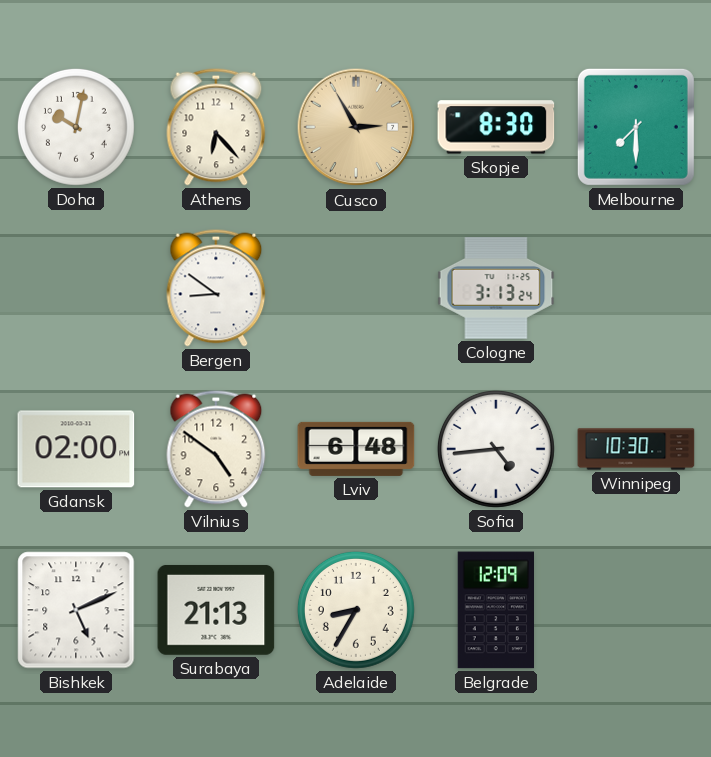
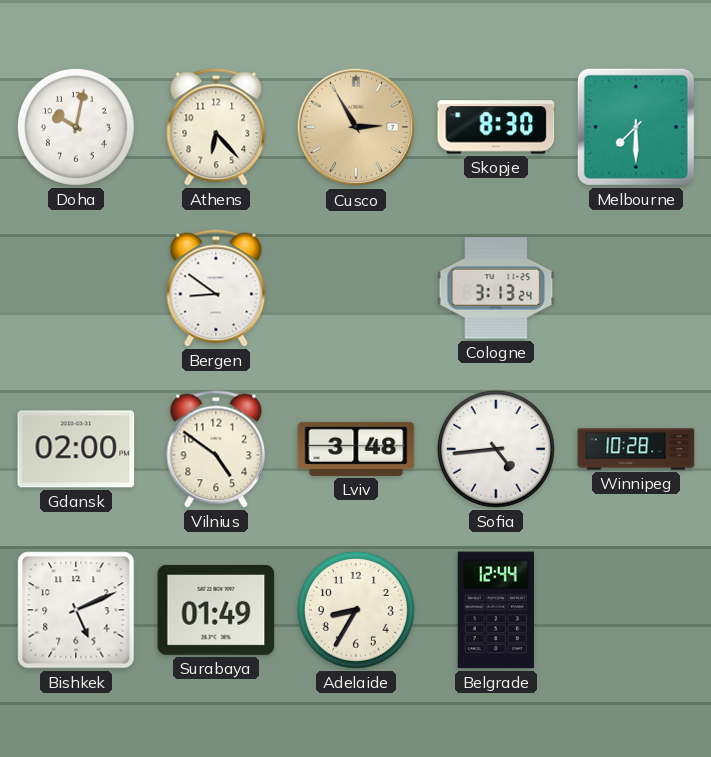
Lviv: 6:48 -> 3:48
Winnipeg: 10:30 -> 10:28
Surabaya: 21:13 -> 01:49
Belgrade: 12:09 -> 12:44
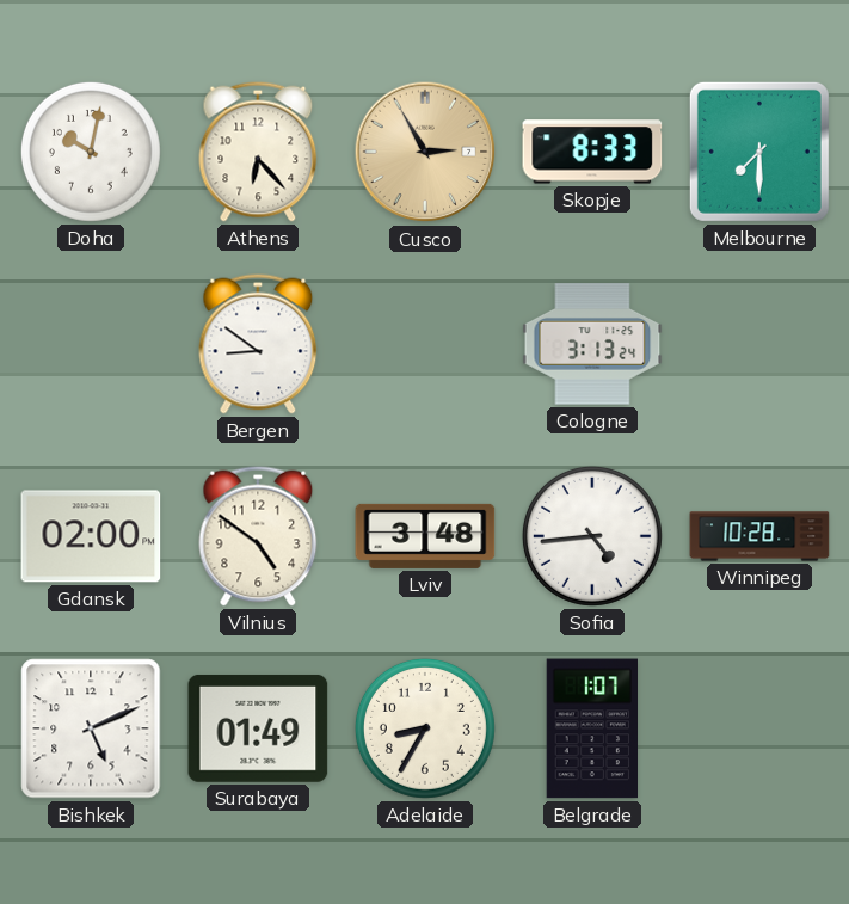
Skopje: 8:30 -> 8:33
Belgrade: 12:44 -> 1:07
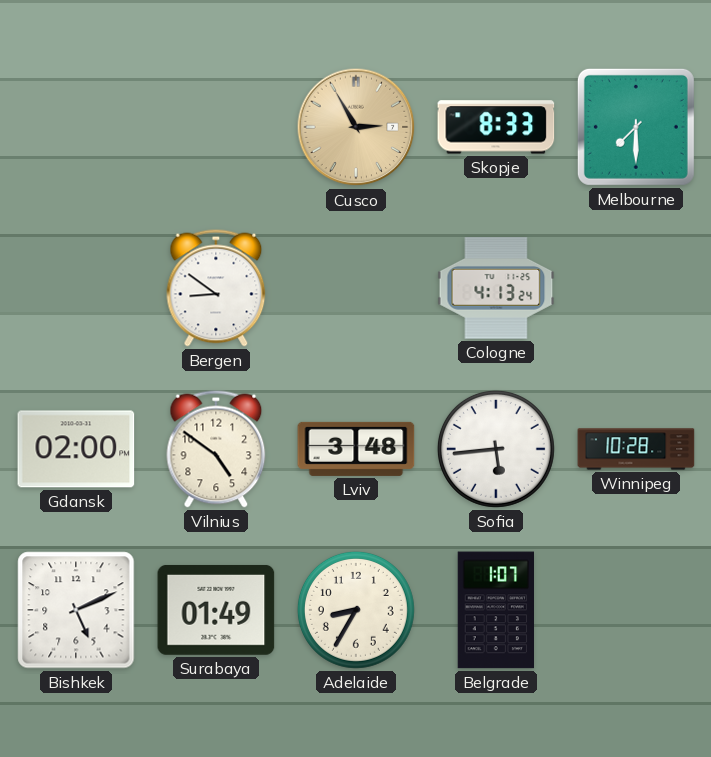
Doha: 10:02 -> none
Athens: 6:23 -> none
Cologne: 3:13 -> 4:13
Sofia: 4:44 -> 5:44
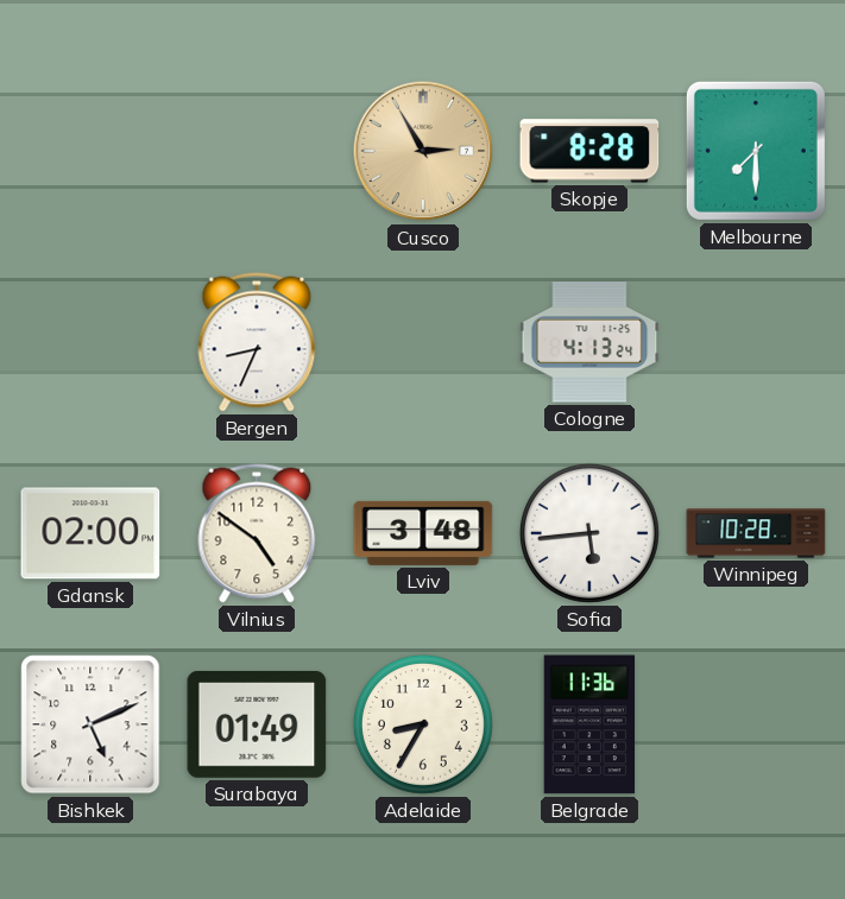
Skopje: 8:33 -> 8:28
Bergen: 8:51 -> 8:34
Belgrade: 1:07 -> 11:36
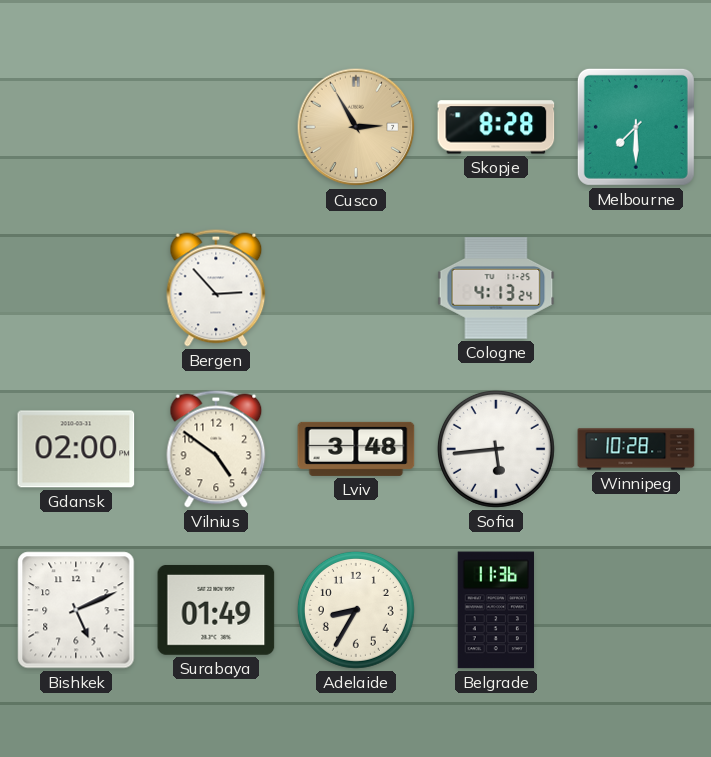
Bergen: 8:34 -> 2:53
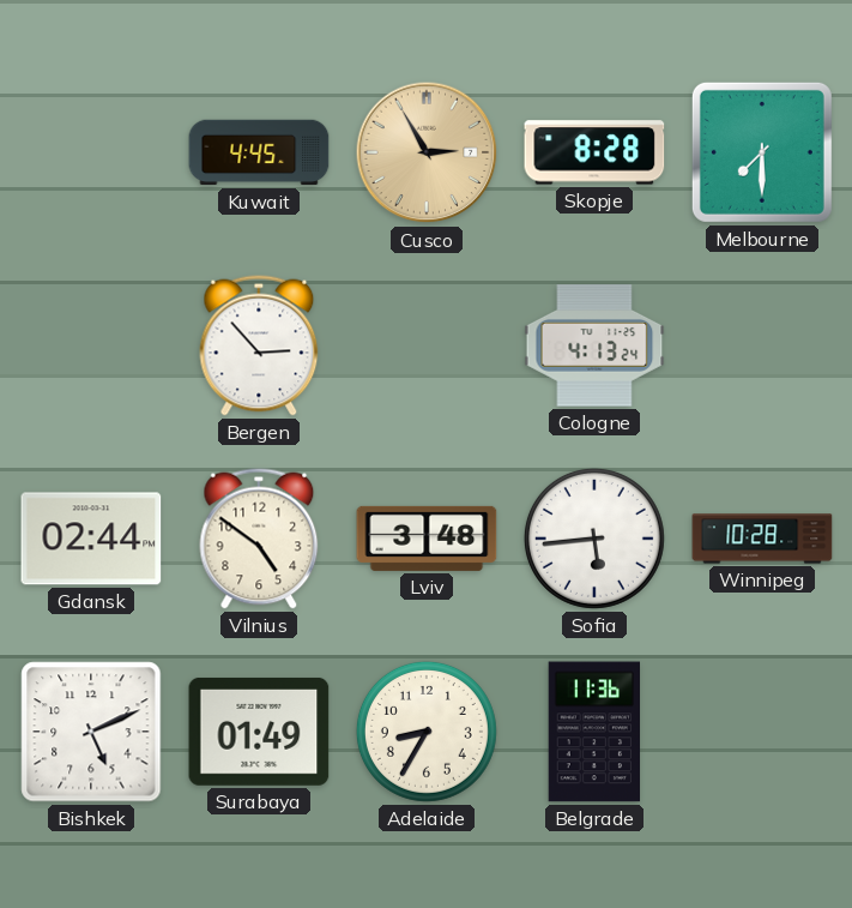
Kuwait: none -> 4:45
Gdansk: 02:00 -> 02:44
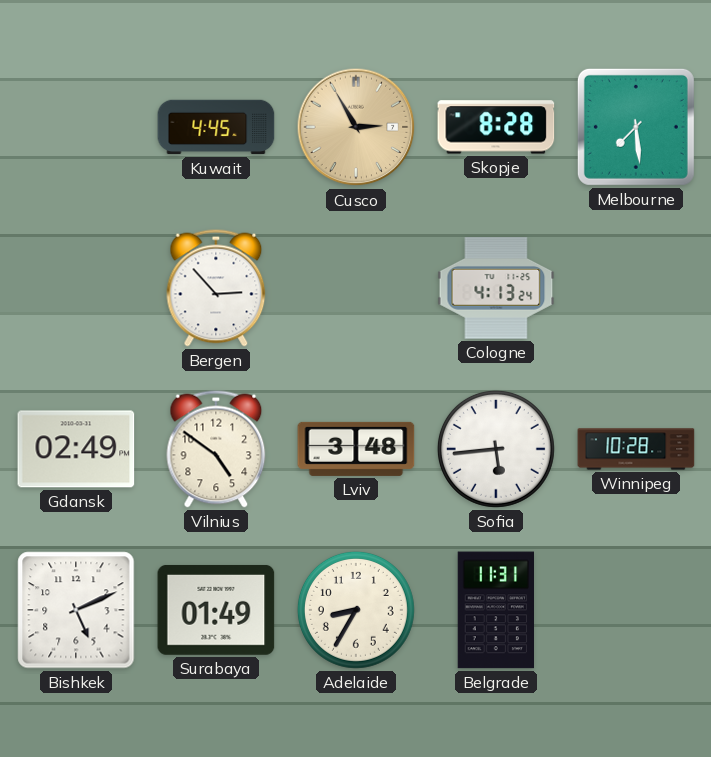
Melbourne: 7:30 -> 7:29
Gdansk: 02:44 -> 02:49
Belgrade: 11:36 -> 11:31
